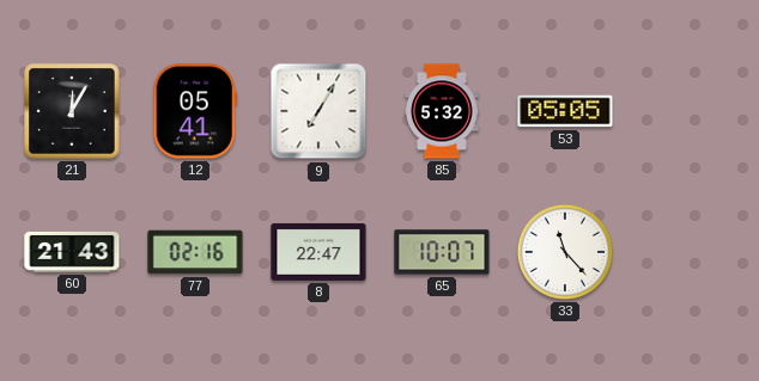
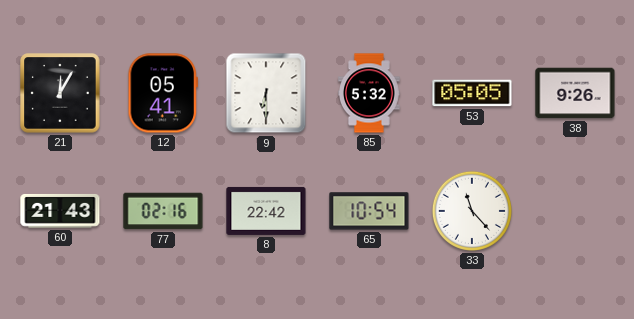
9: 7:05 -> 6:30
38: none -> 9:26
8: 22:47 -> 22:42
65: 10:07 -> 10:54
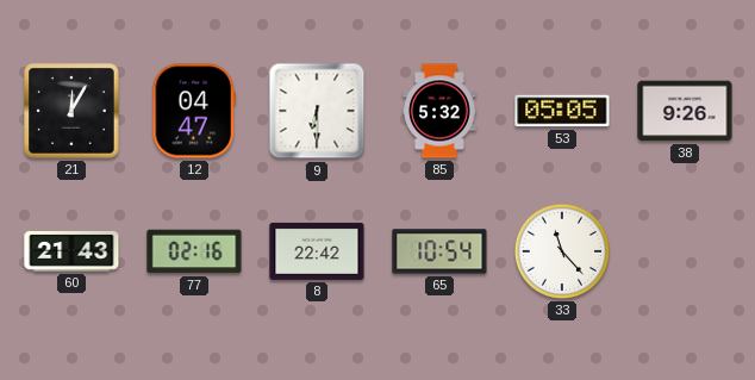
12: 05:41 -> 04:47
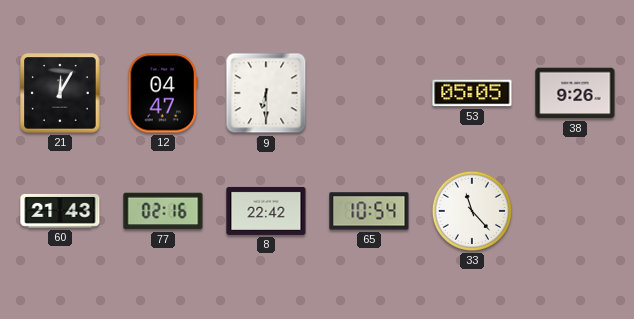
85: 5:32 -> none
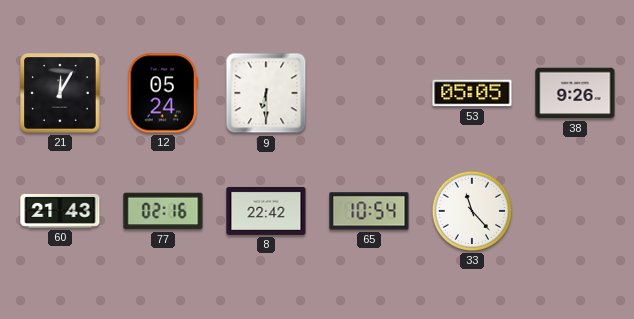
12: 04:47 -> 05:24
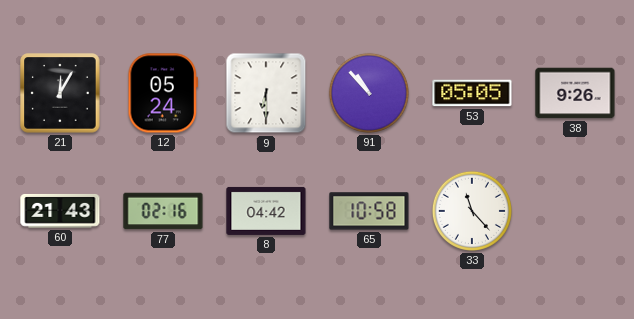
91: none -> 10:53
8: 22:42 -> 04:42
65: 10:54 -> 10:58
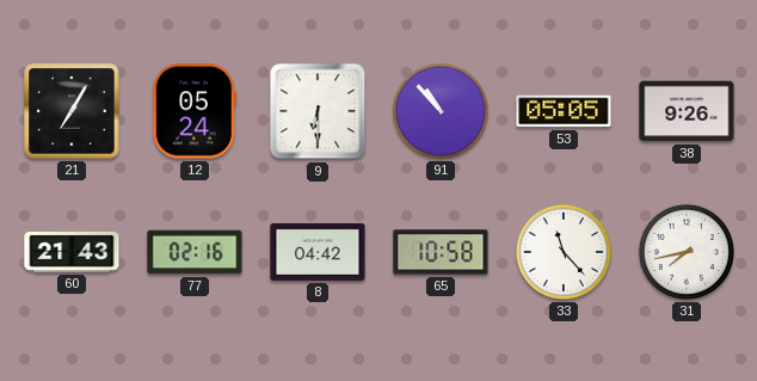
21: 12:05 -> 7:05
31: none -> 7:43
